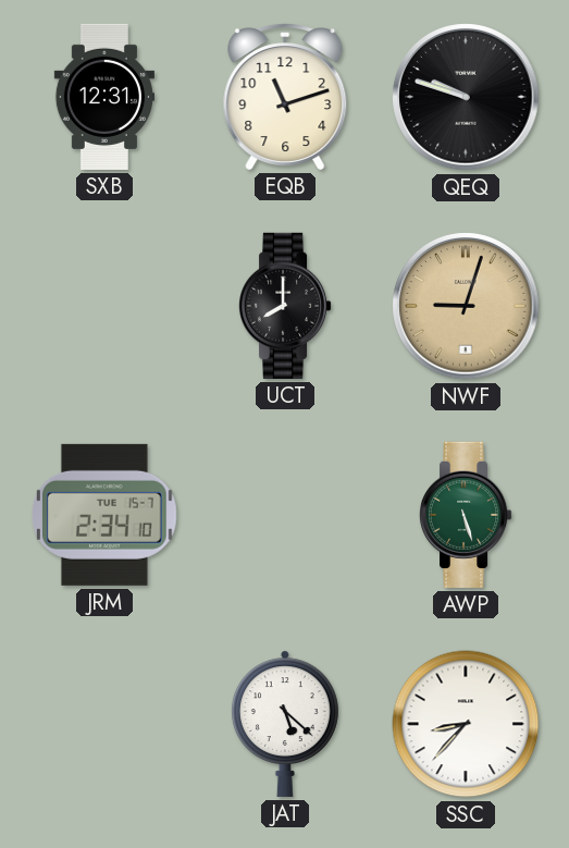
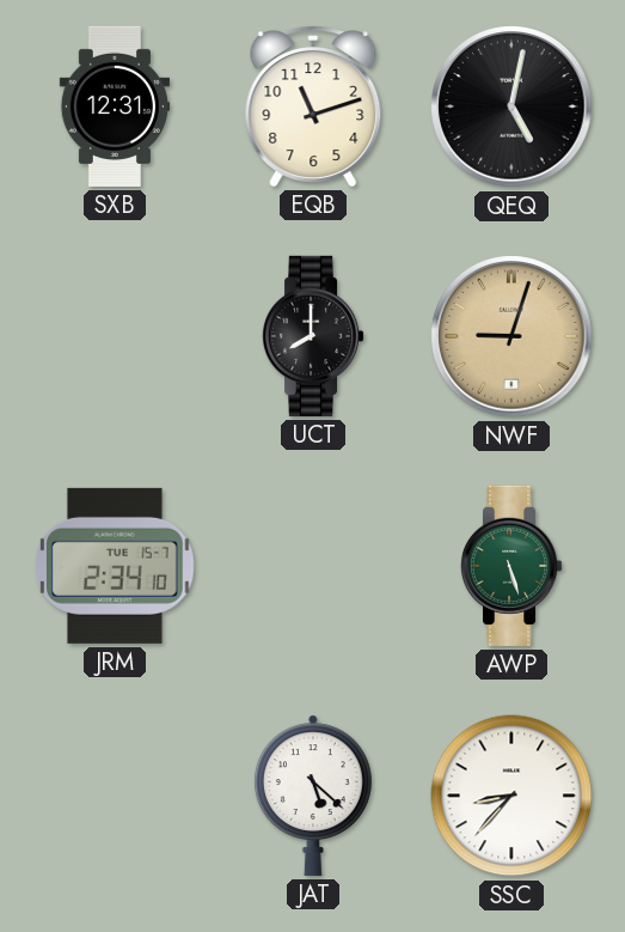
QEQ: 9:48 -> 5:02
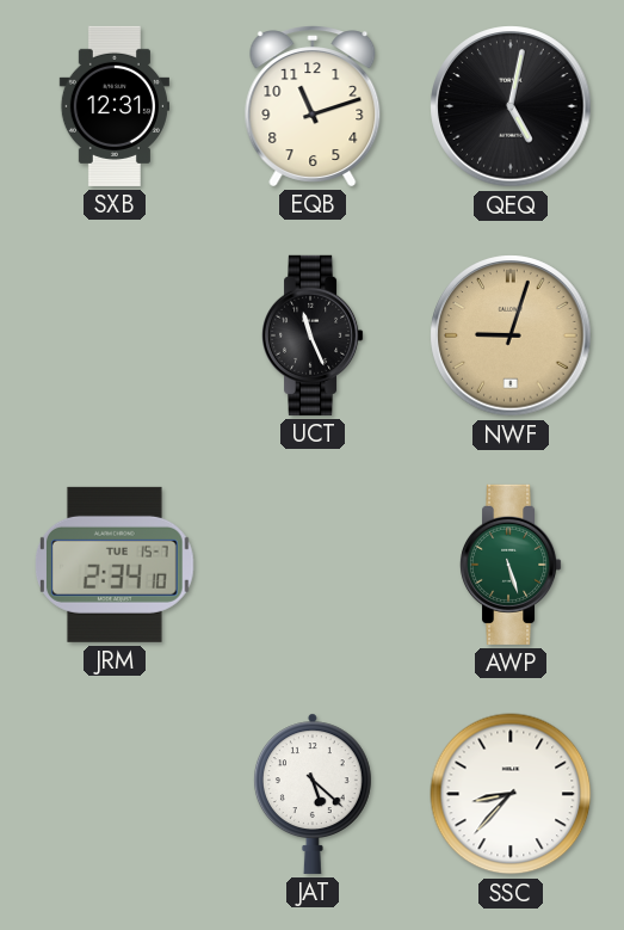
UCT: 8:00 -> 11:26
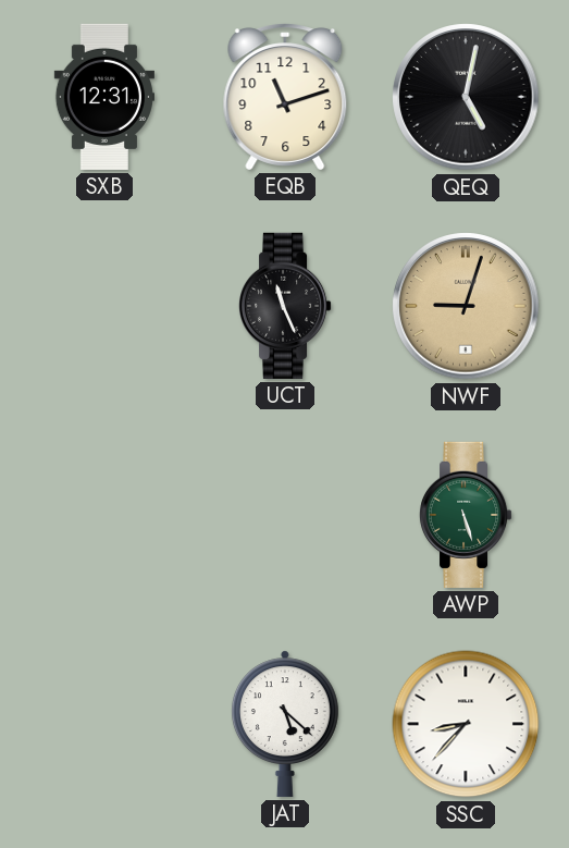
JRM: 2:34 -> none
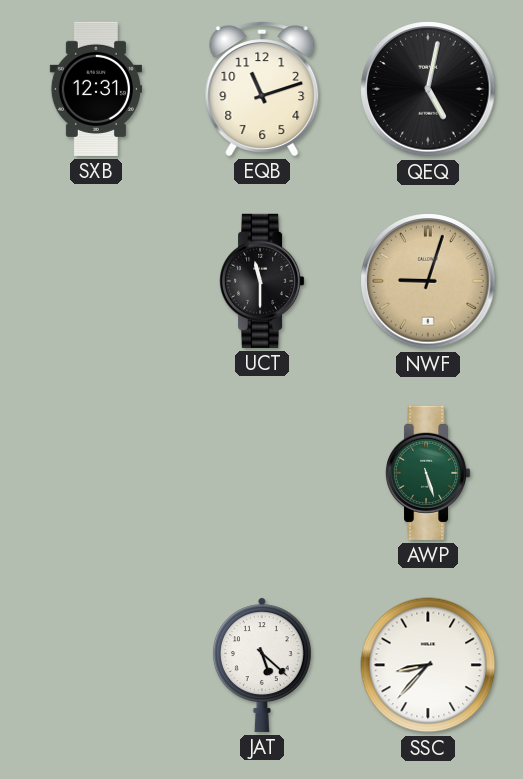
UCT: 11:26 -> 11:30
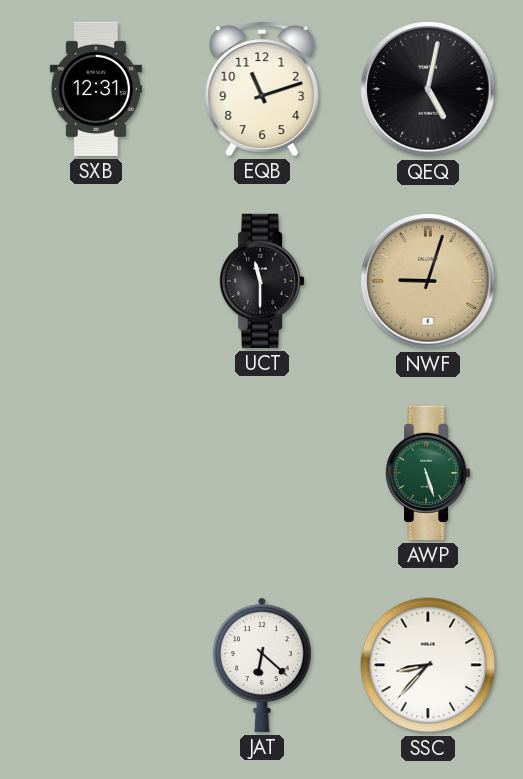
JAT: 5:22 -> 6:22
